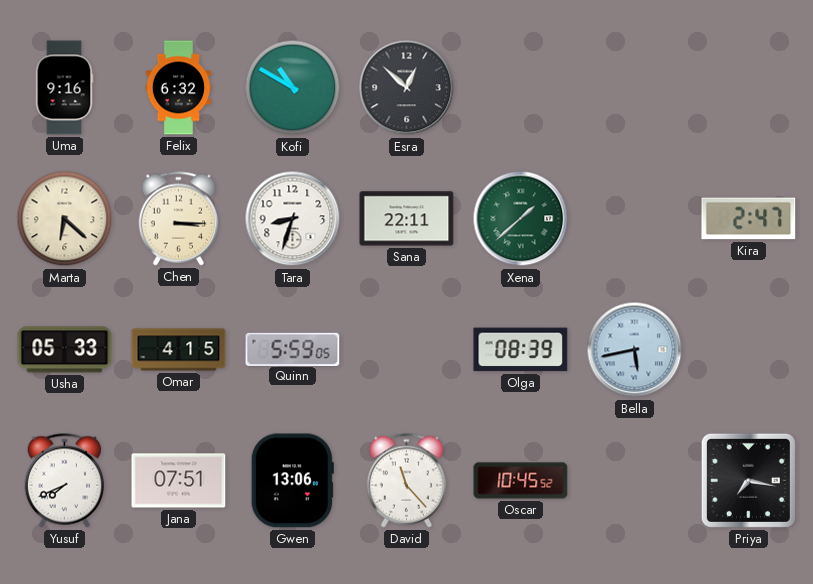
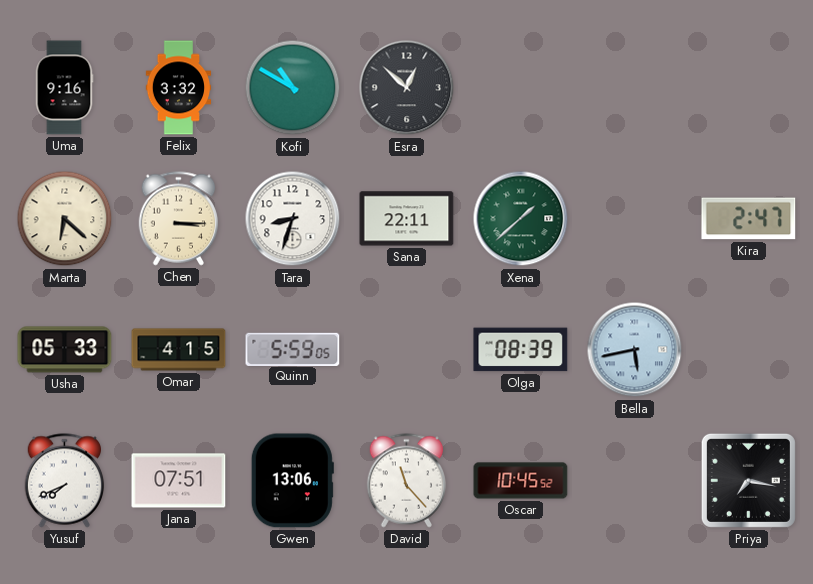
Felix: 6:32 -> 3:32
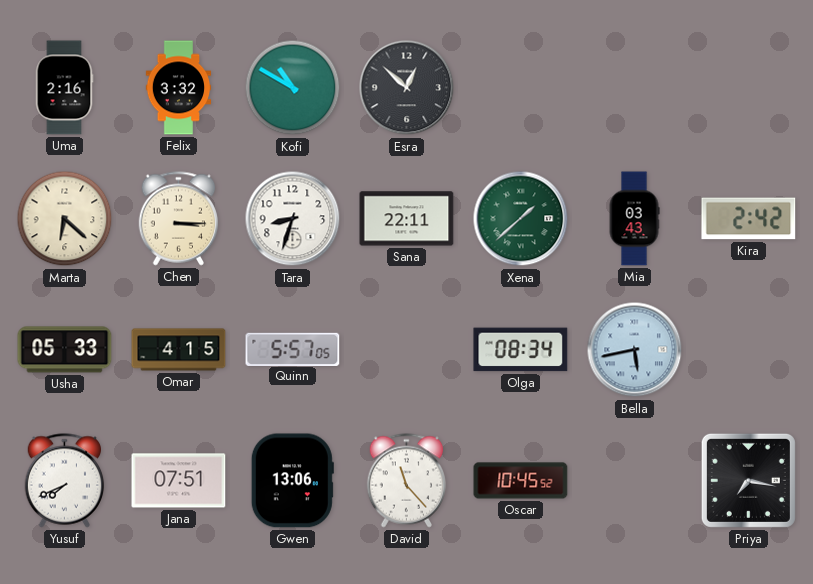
Uma: 9:16 -> 2:16
Mia: none -> 03:43
Kira: 2:47 -> 2:42
Quinn: 5:59 -> 5:57
Olga: 08:39 -> 08:34
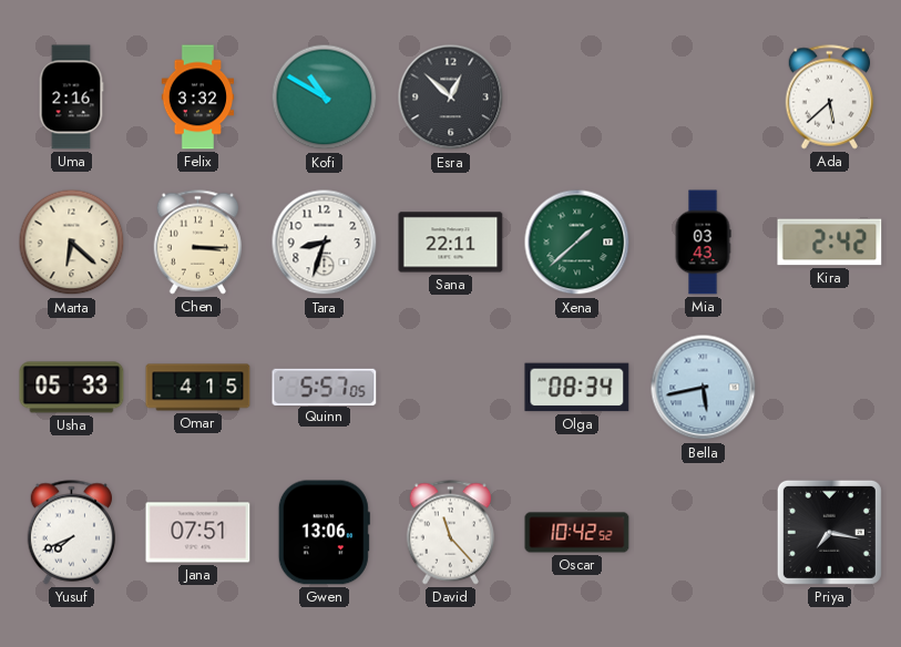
Ada: none -> 5:38
Oscar: 10:45 -> 10:42
